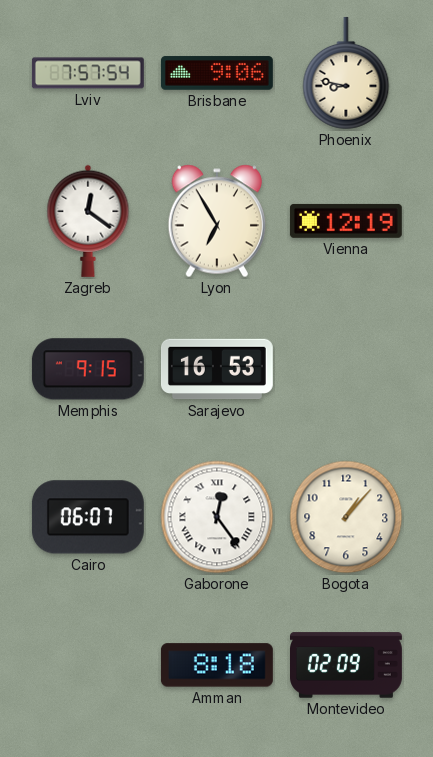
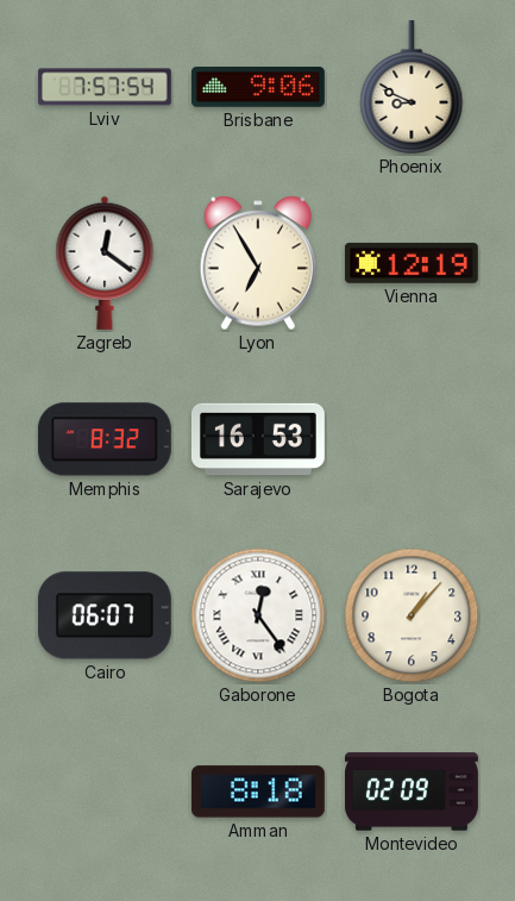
Phoenix: 8:47 -> 8:49
Memphis: 9:15 -> 8:32
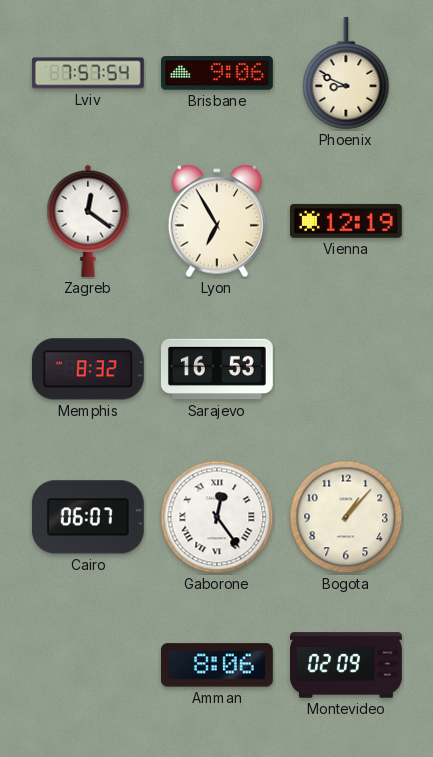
Amman: 8:18 -> 8:06
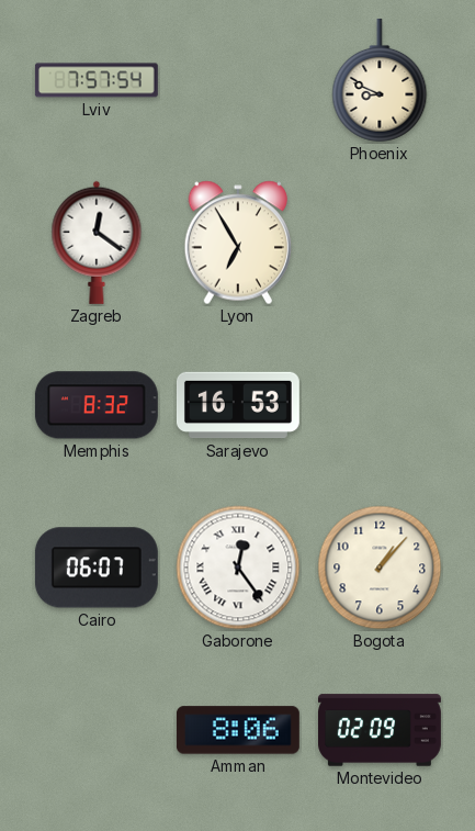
Brisbane: 9:06 -> none
Vienna: 12:19 -> none
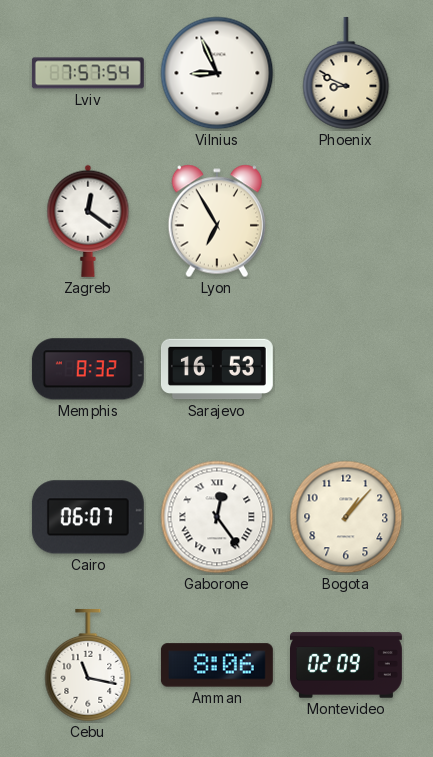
Vilnius: none -> 8:56
Cebu: none -> 11:17
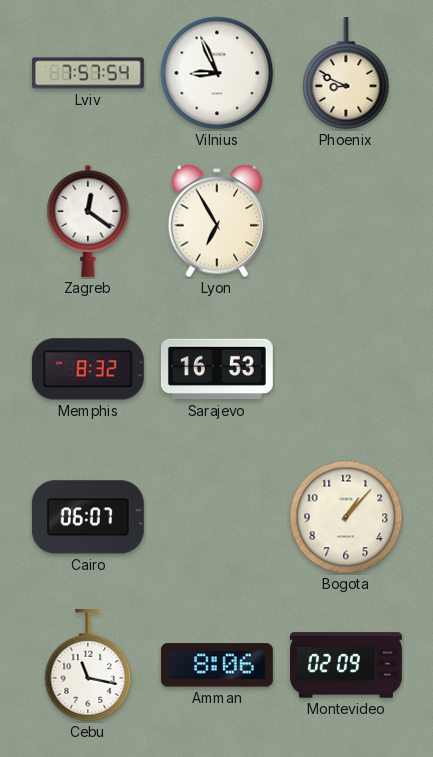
Gaborone: 12:24 -> none
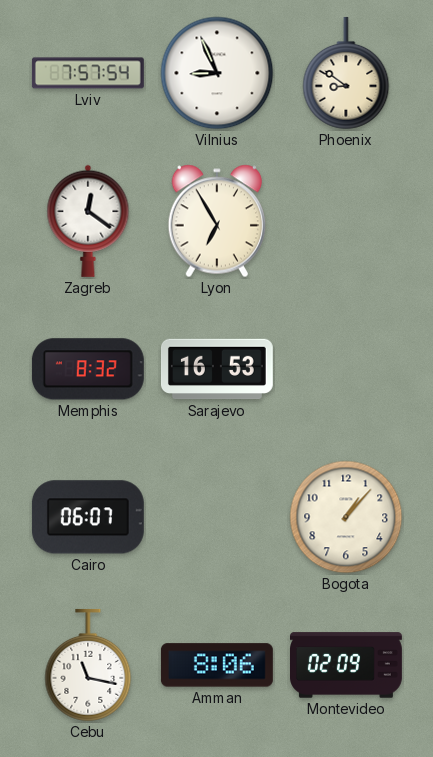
Phoenix: 8:49 -> 8:51
